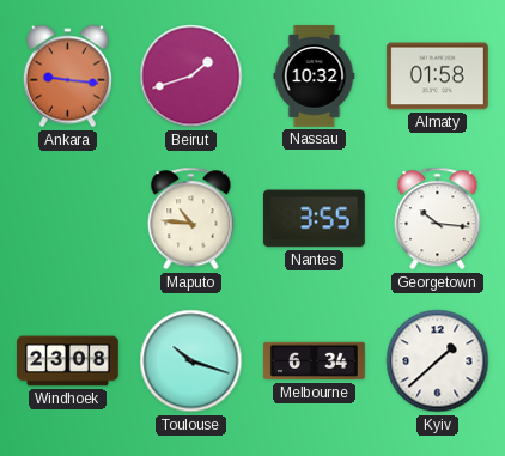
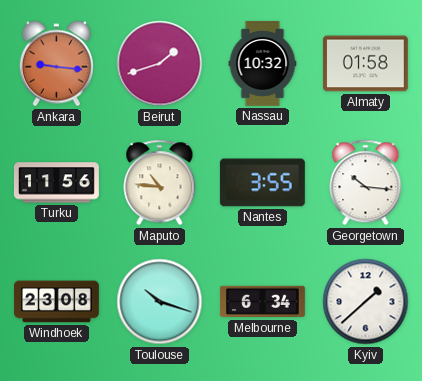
Turku: none -> 11:56
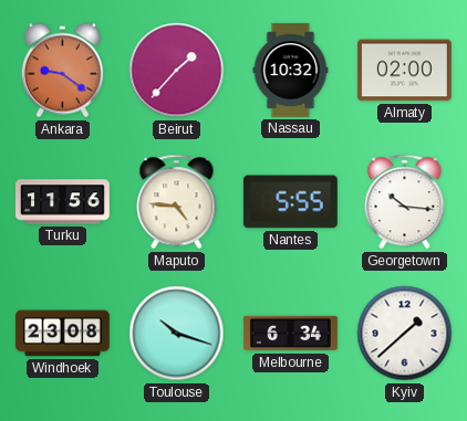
Ankara: 9:16 -> 9:21
Beirut: 1:42 -> 1:37
Almaty: 01:58 -> 02:00
Maputo: 10:46 -> 4:46
Nantes: 3:55 -> 5:55
